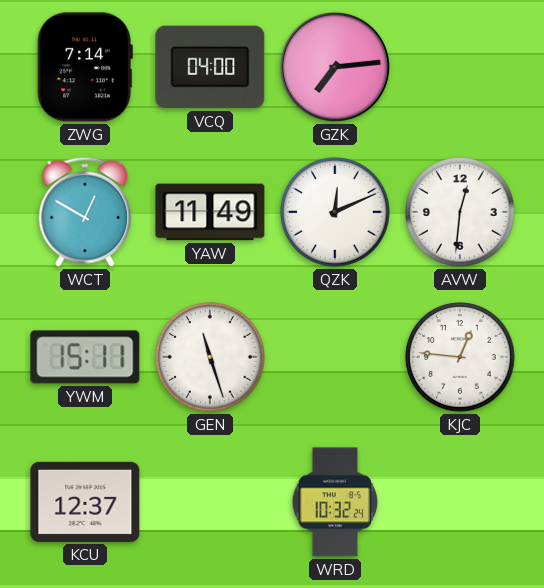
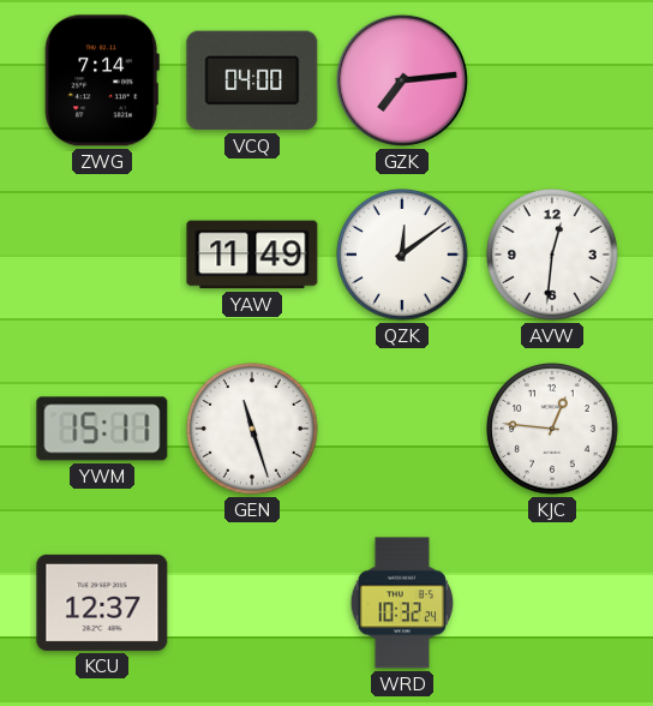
WCT: 12:50 -> none
QZK: 12:11 -> 12:09
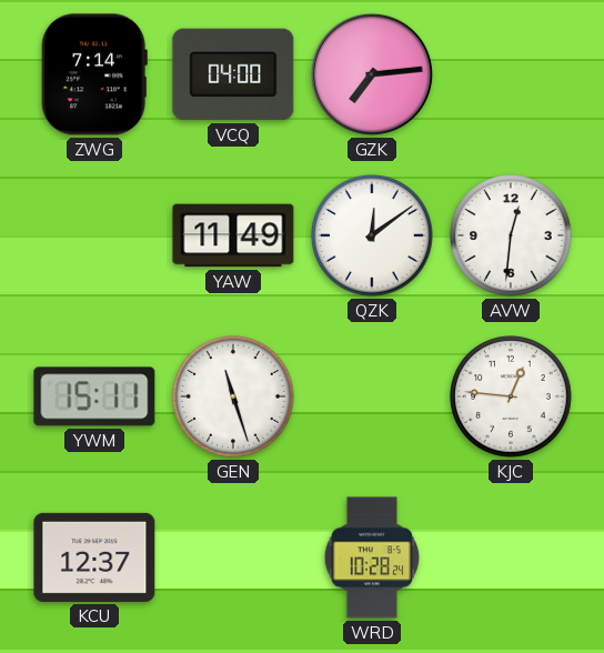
WRD: 10:32 -> 10:28
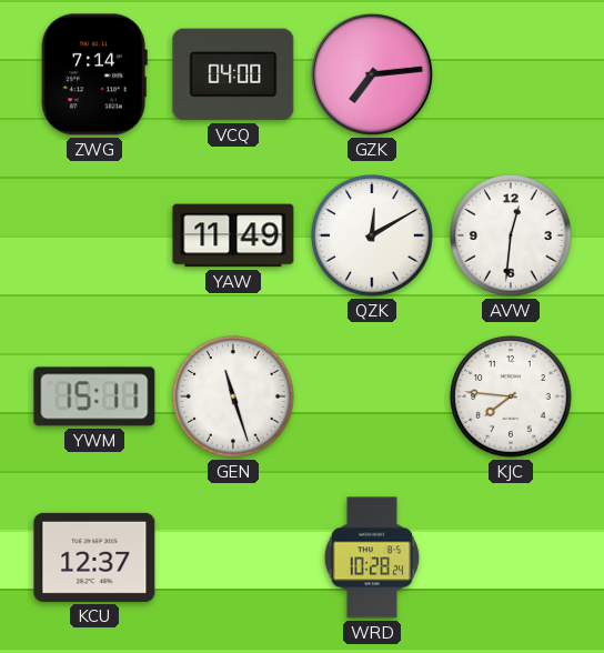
QZK: 12:09 -> 12:10
KJC: 12:46 -> 7:46
